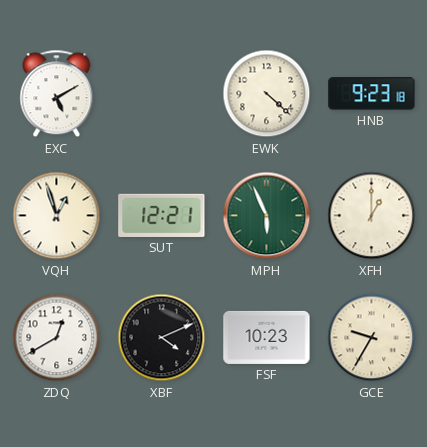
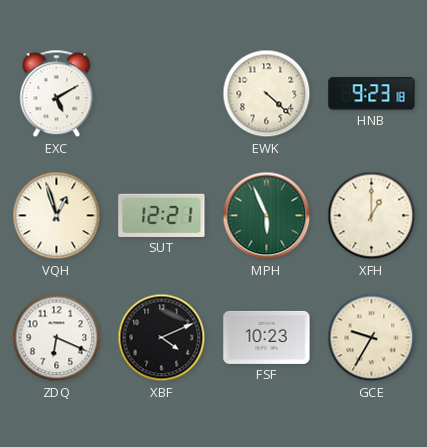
ZDQ: 12:40 -> 6:19
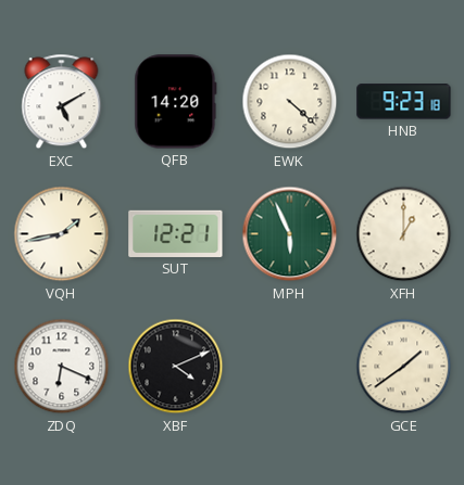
QFB: none -> 14:20
VQH: 12:57 -> 1:43
FSF: 10:23 -> none
GCE: 9:35 -> 1:39
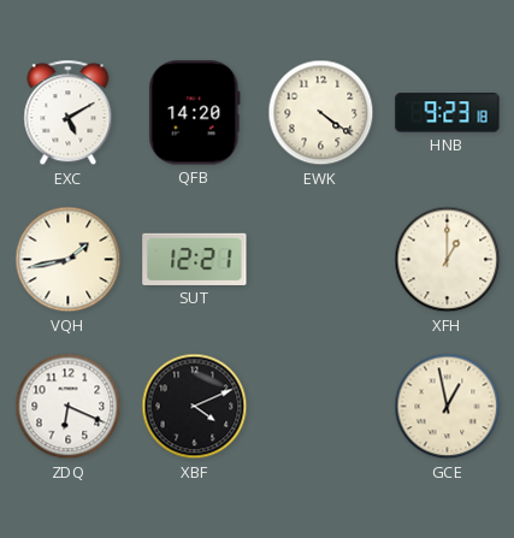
EWK: 4:22 -> 4:21
MPH: 5:56 -> none
GCE: 1:39 -> 12:58
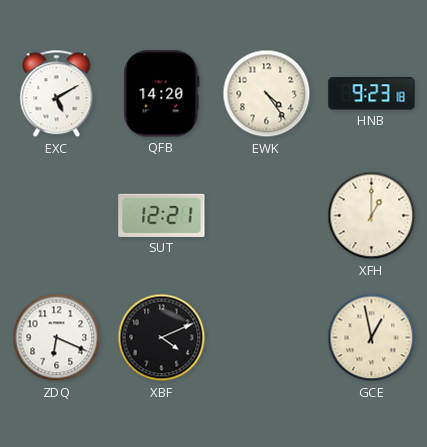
EWK: 4:21 -> 4:24
VQH: 1:43 -> none
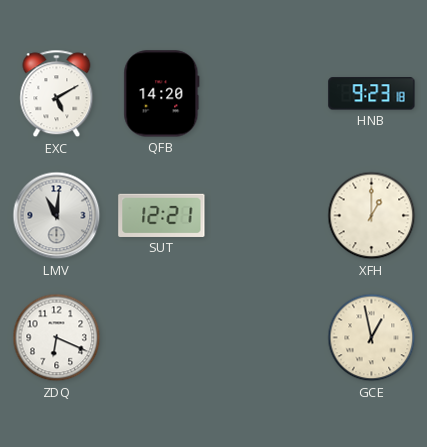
EWK: 4:24 -> none
LMV: none -> 11:01
XBF: 4:11 -> none
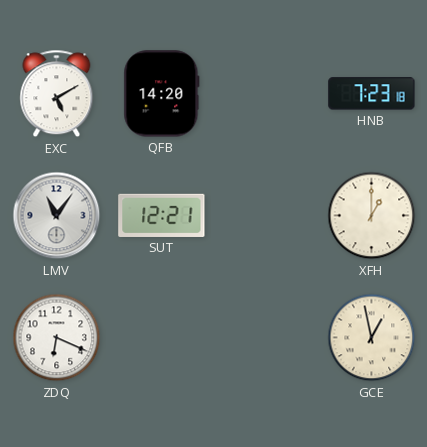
HNB: 9:23 -> 7:23
LMV: 11:01 -> 11:06
